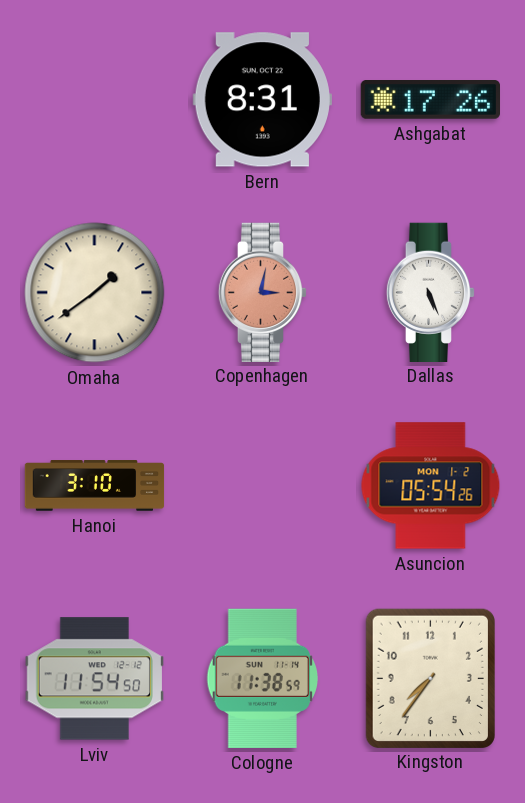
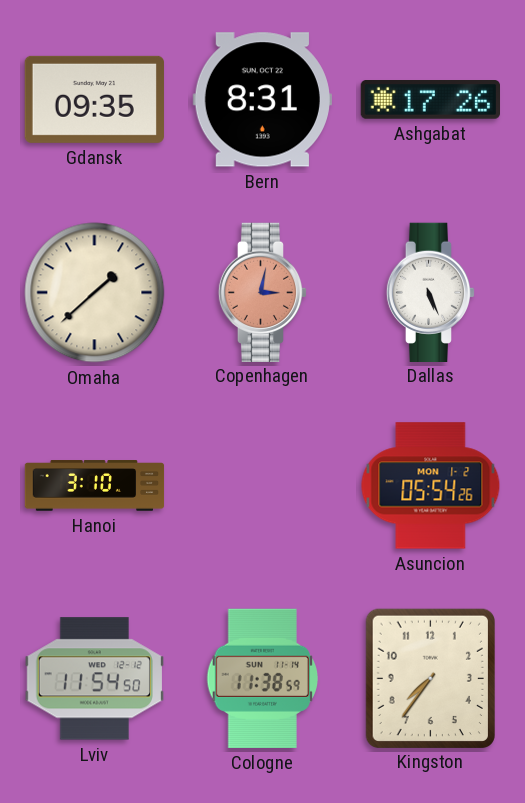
Gdansk: none -> 09:35
Omaha: 1:39 -> 1:38
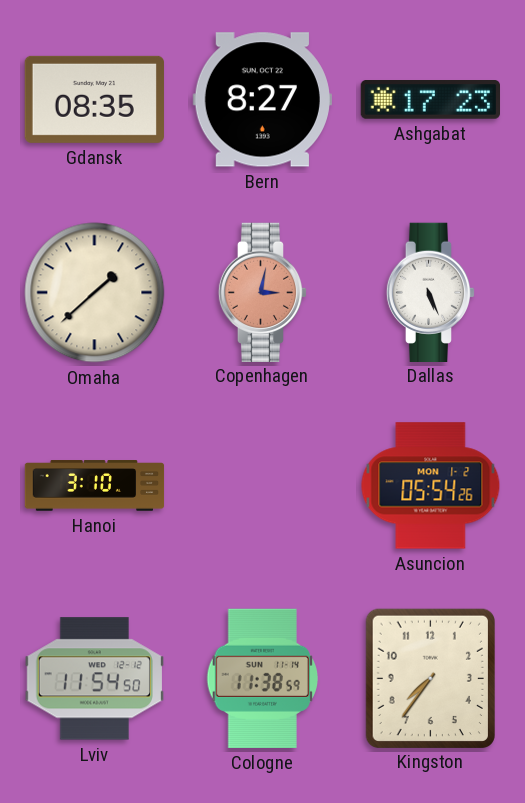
Gdansk: 09:35 -> 08:35
Bern: 8:31 -> 8:27
Ashgabat: 17:26 -> 17:23
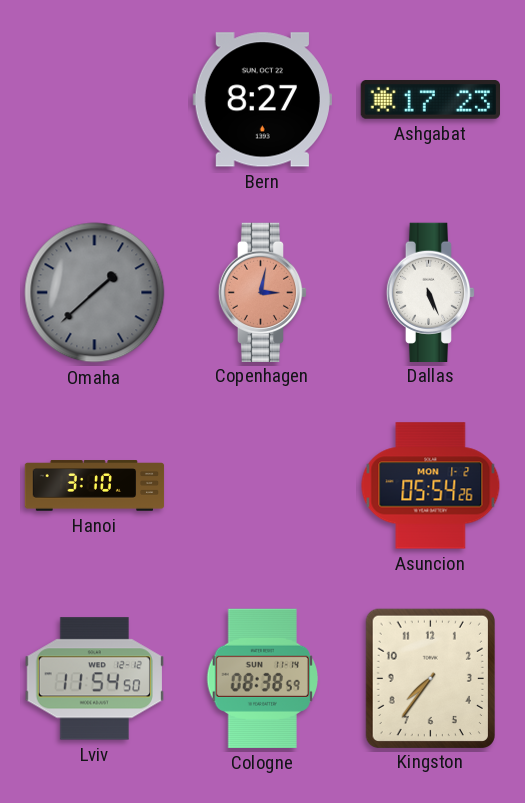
Gdansk: 08:35 -> none
Omaha dial: cream -> grey
Cologne: 11:38 -> 08:38
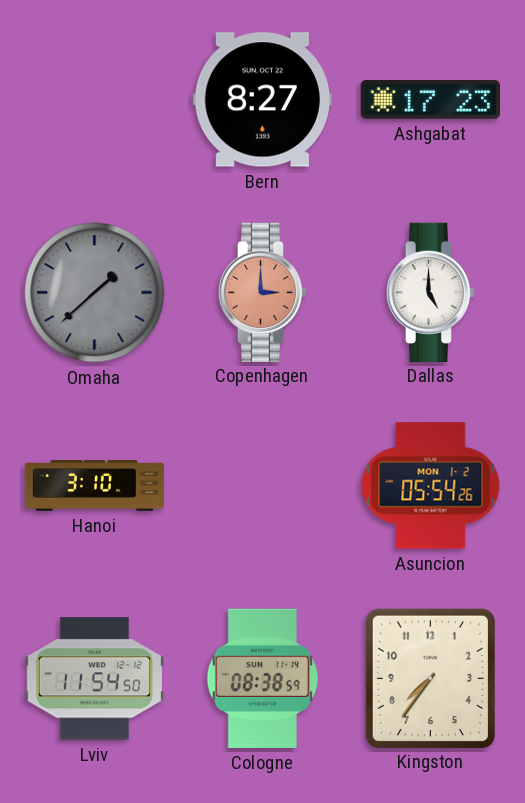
Copenhagen: 3:02 -> 3:00
Dallas: 5:26 -> 5:00
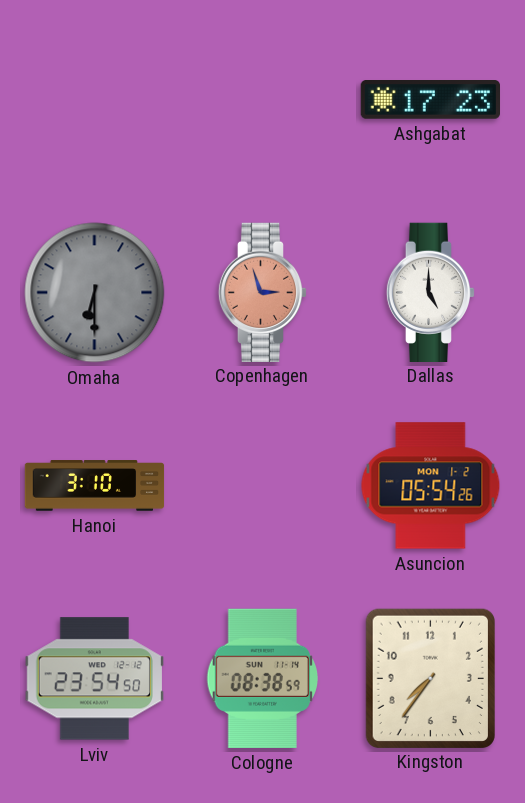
Bern: 8:27 -> none
Omaha: 1:38 -> 6:30
Copenhagen: 3:00 -> 2:57
Lviv: 11:54 -> 23:54
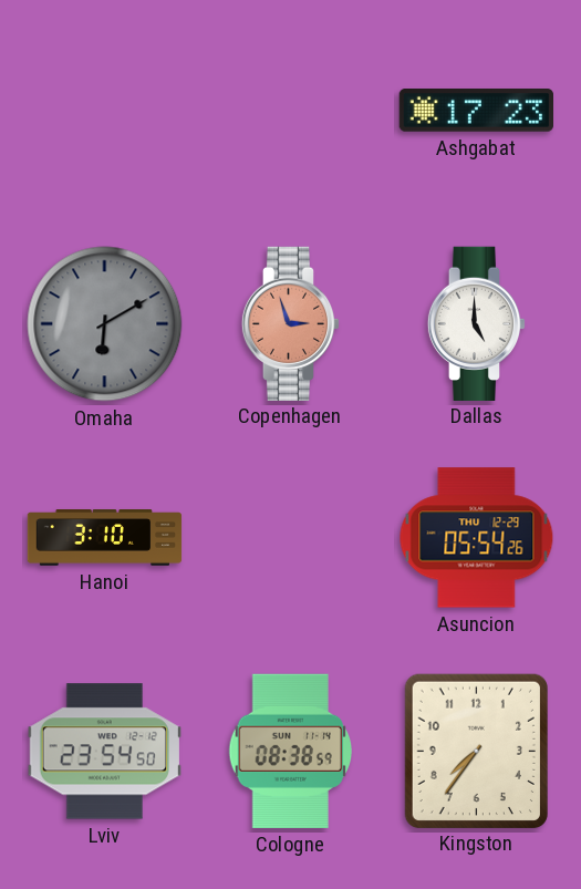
Omaha: 6:30 -> 6:10
Asuncion date: MON 1-2 -> THU 12-29
